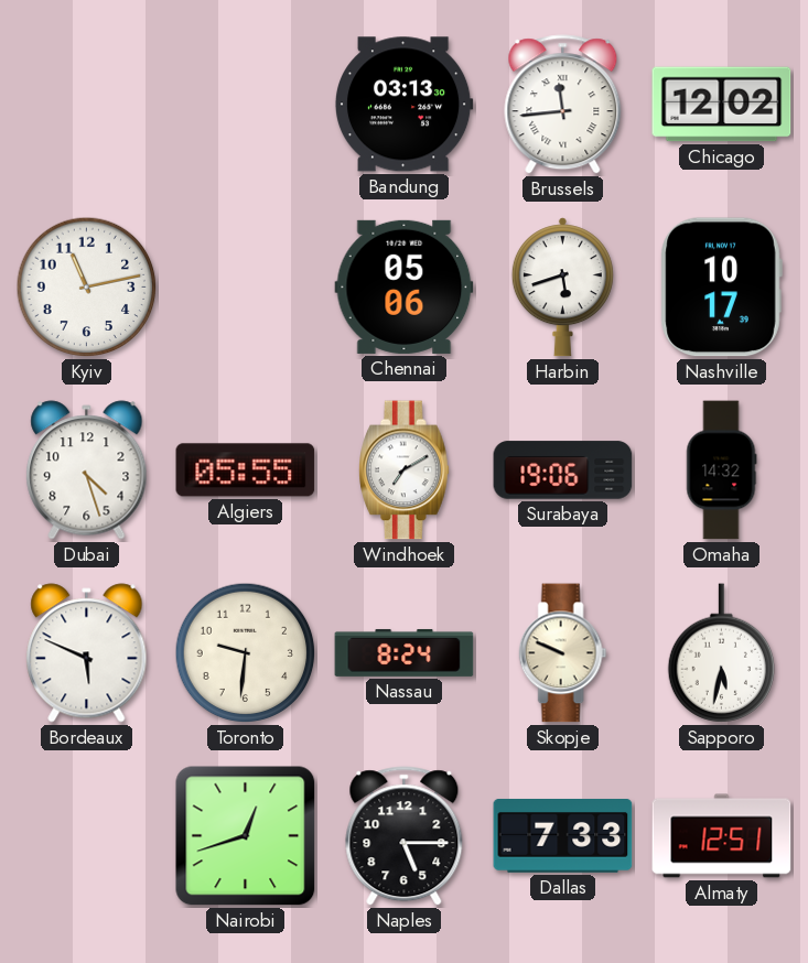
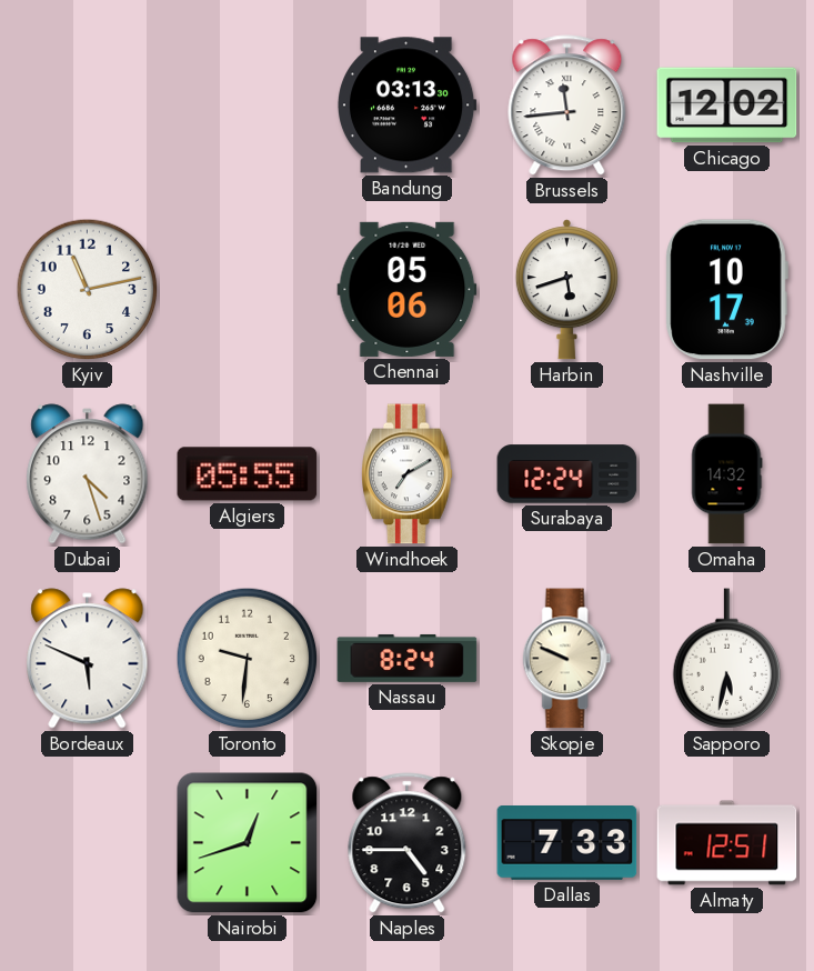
Surabaya: 19:06 -> 12:24
Naples: 5:15 -> 4:45
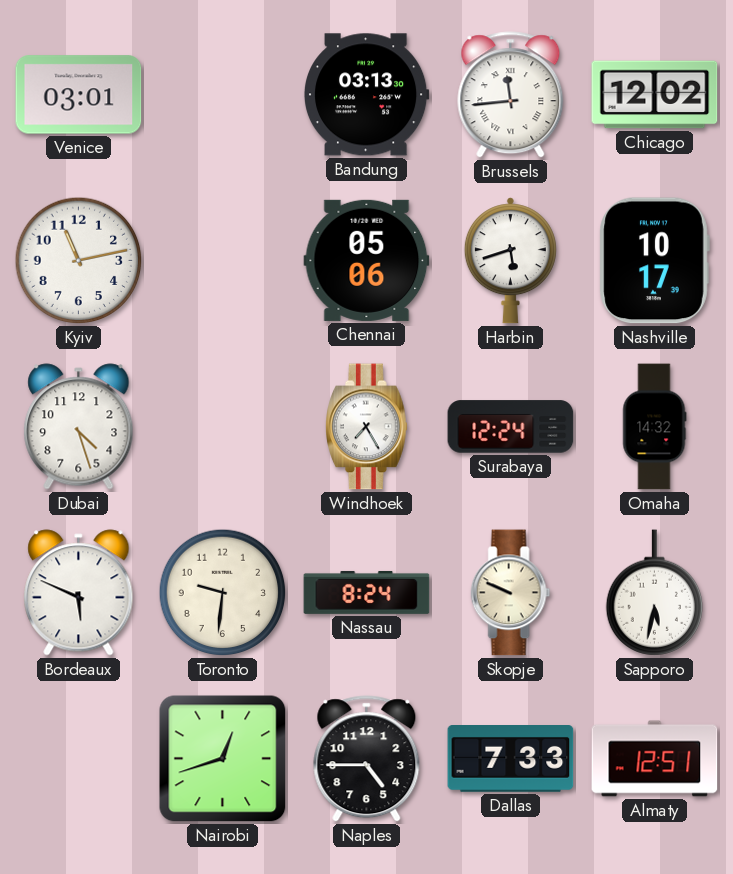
Venice: none -> 03:01
Algiers: 05:55 -> none
Windhoek: 7:10 -> 7:25
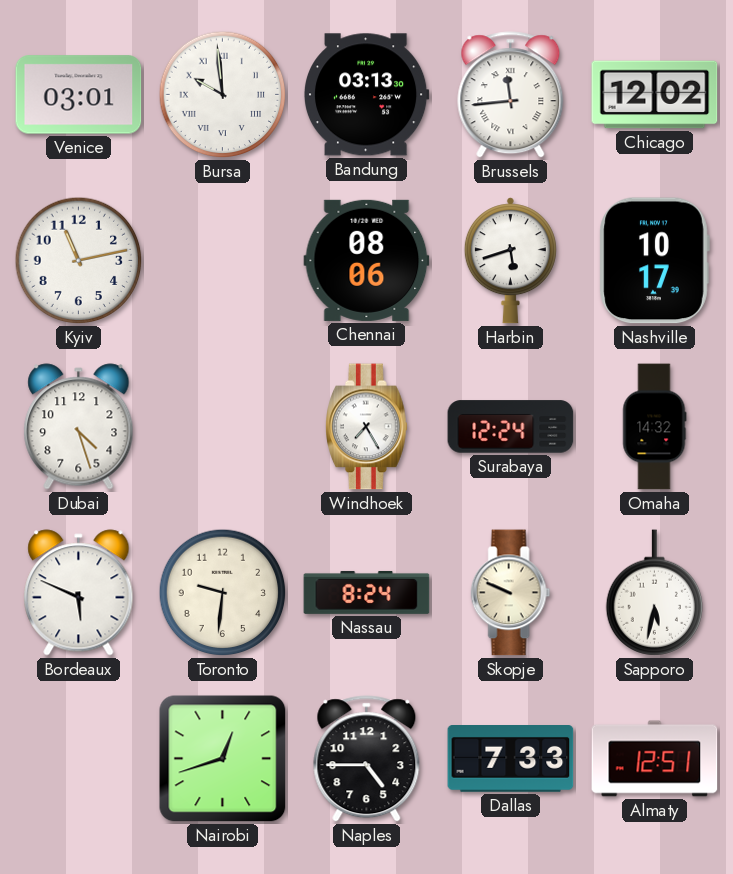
Bursa: none -> 9:59
Chennai: 05:06 -> 08:06
